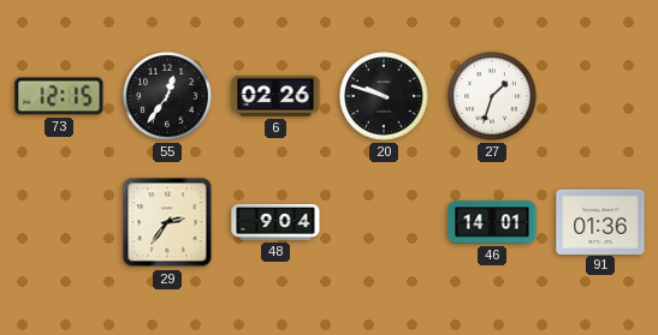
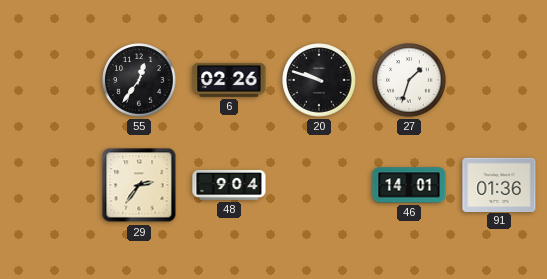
73: 12:15 -> none
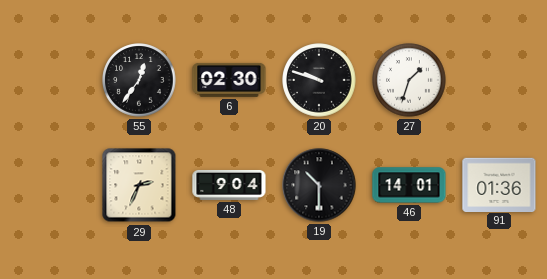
6: 02:26 -> 02:30
29: 2:36 -> 2:34
19: none -> 10:30
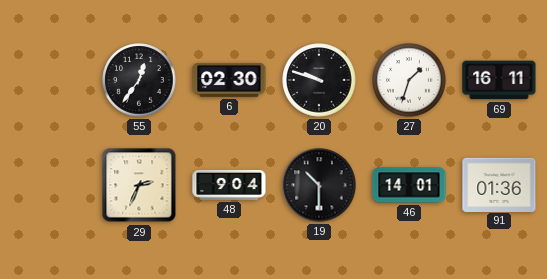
69: none -> 16:11
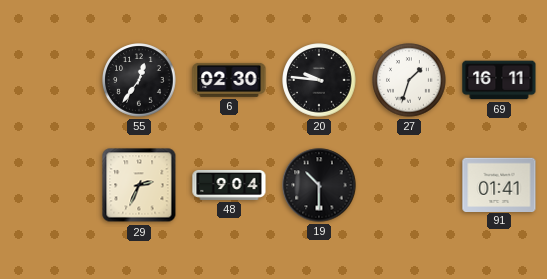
20: 9:48 -> 9:46
46: 14:01 -> none
91: 01:36 -> 01:41
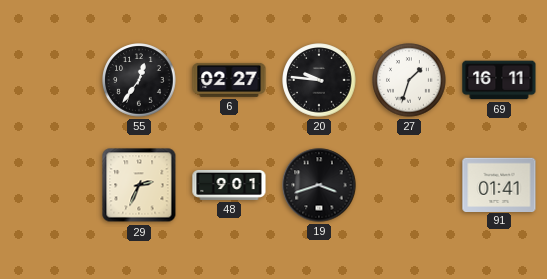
6: 02:30 -> 02:27
48: 9:04 -> 9:01
19: 10:30 -> 3:42
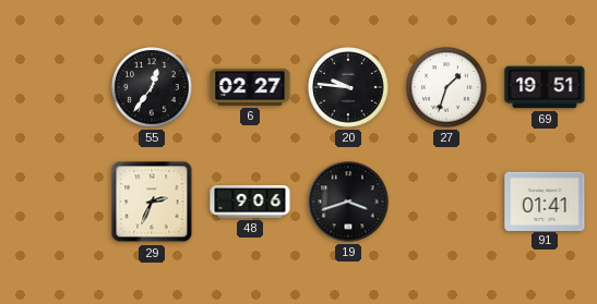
69: 16:11 -> 19:51
48: 9:01 -> 9:06
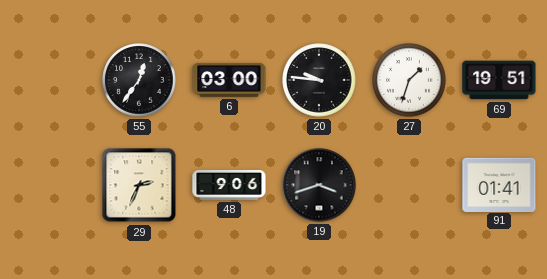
6: 02:27 -> 03:00
